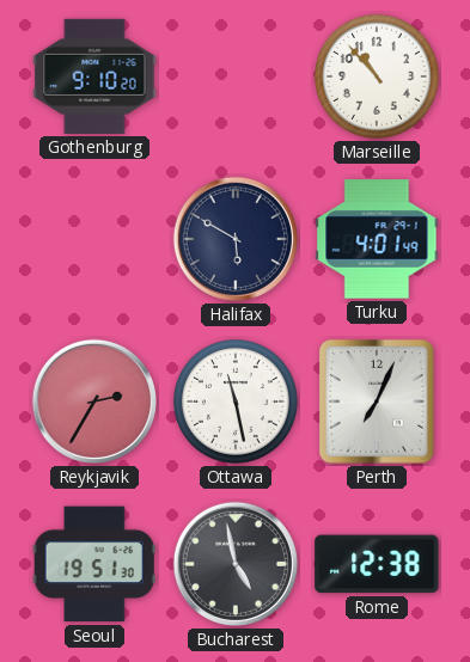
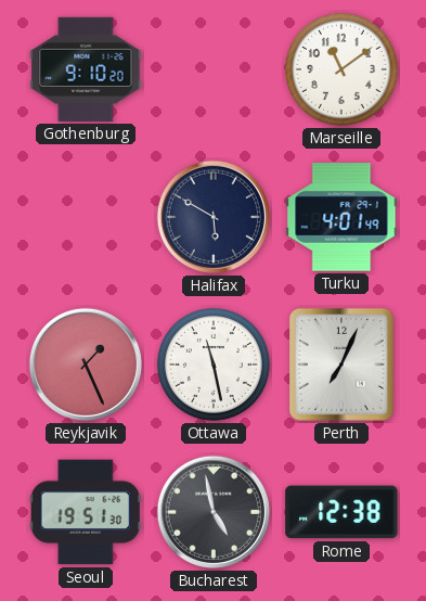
Marseille: 10:53 -> 11:09
Reykjavik: 2:35 -> 1:26
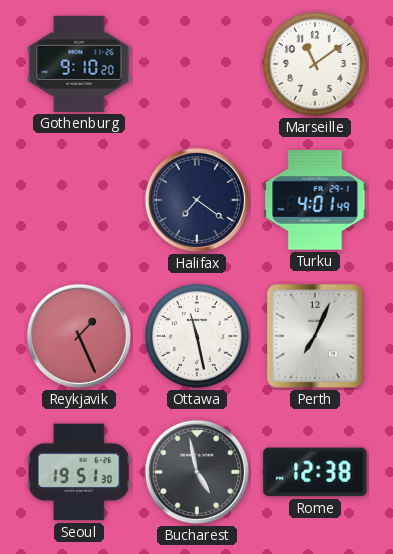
Halifax: 5:50 -> 7:21
